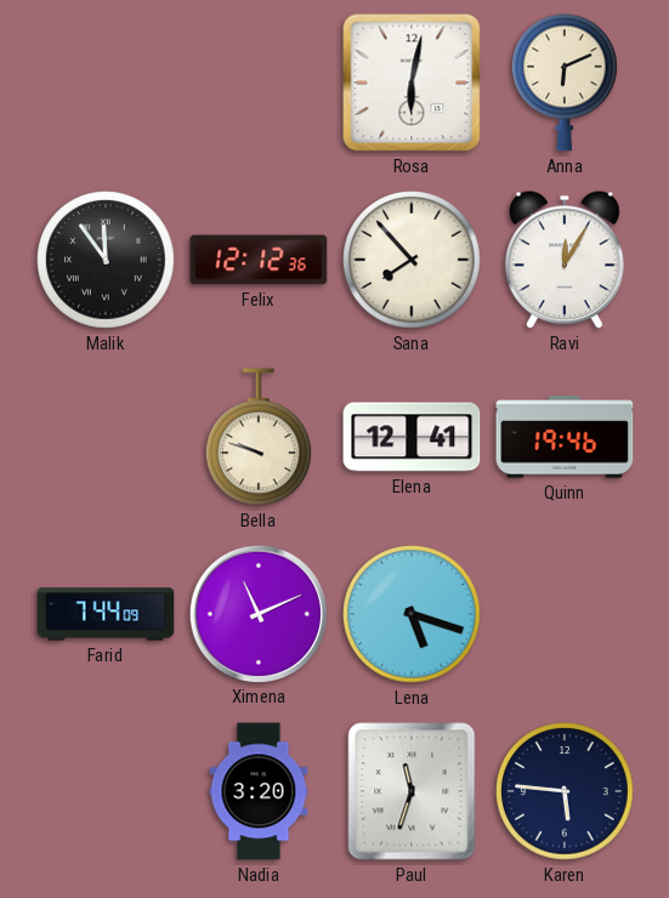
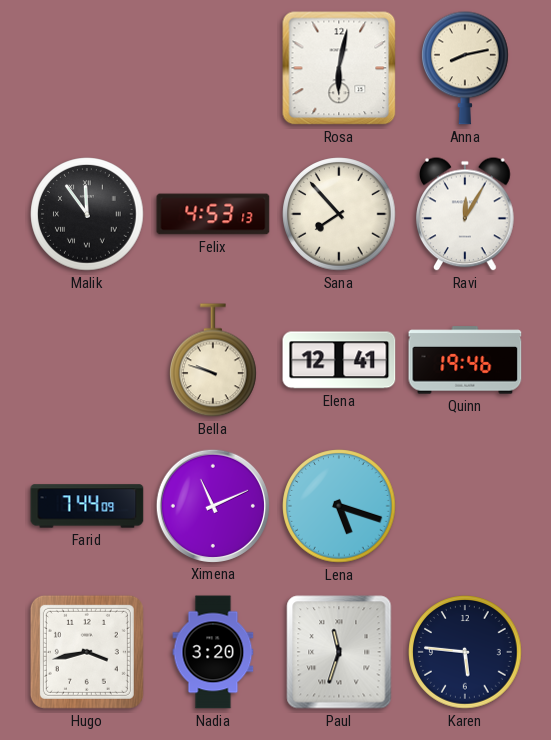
Anna: 6:11 -> 8:13
Felix: 12:12 -> 4:53
Hugo: none -> 3:43
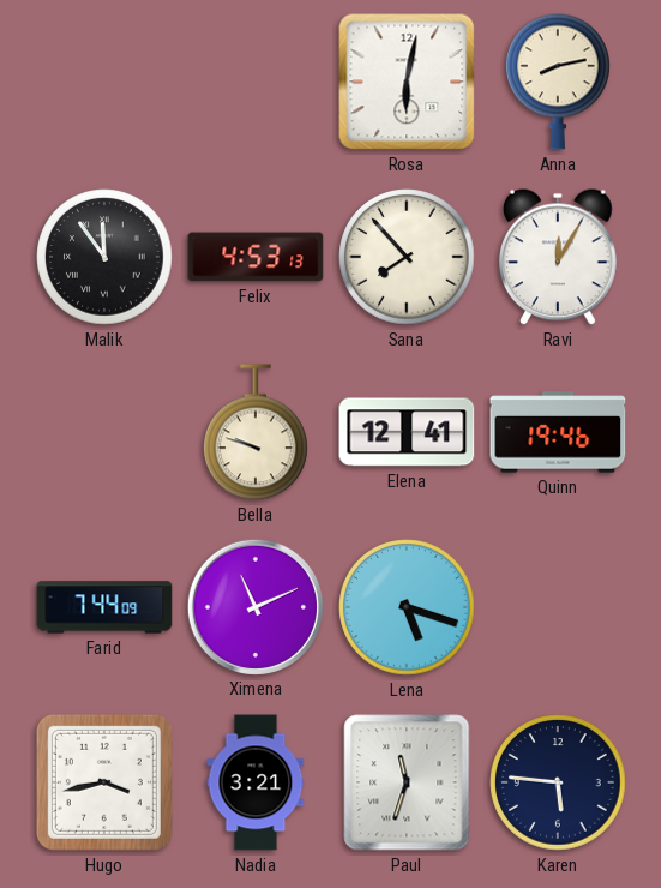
Nadia: 3:20 -> 3:21
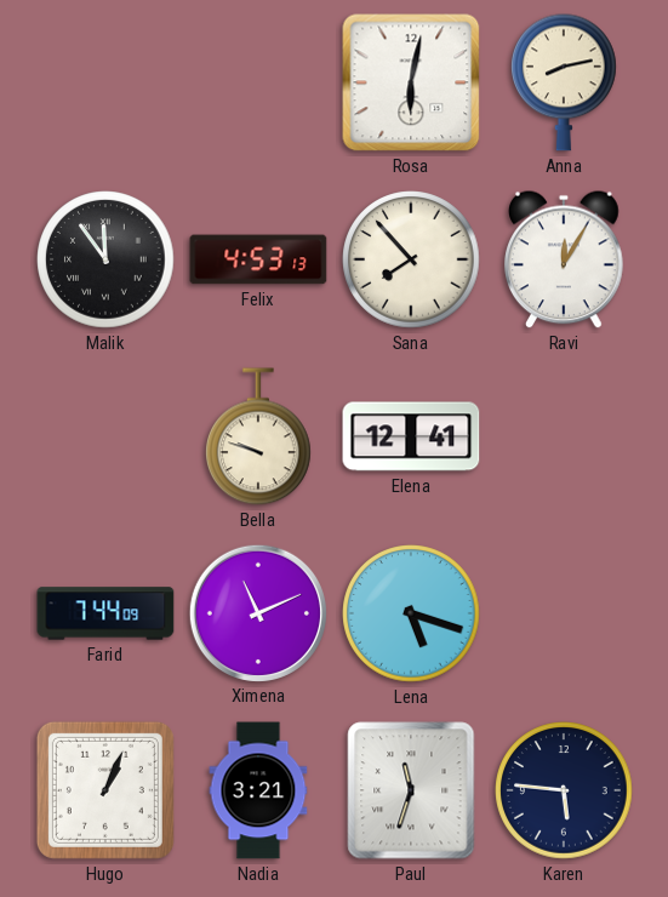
Quinn: 19:46 -> none
Hugo: 3:43 -> 1:04
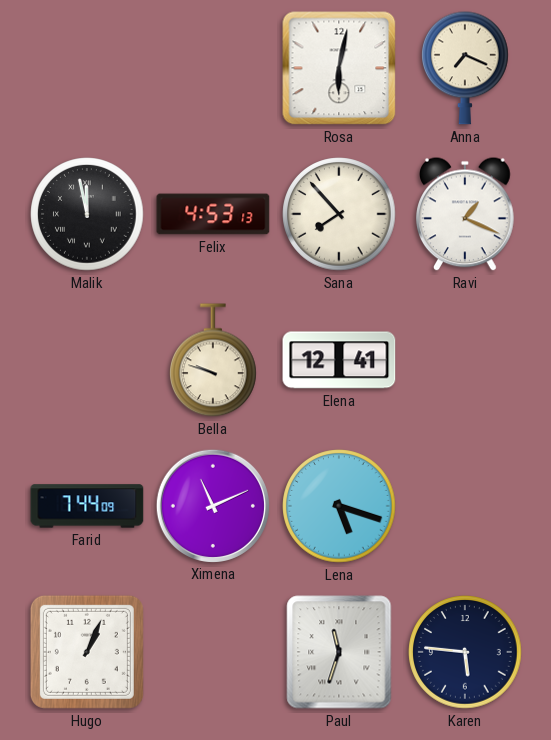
Anna: 8:13 -> 7:19
Malik: 11:54 -> 11:58
Ravi: 12:05 -> 1:19
Nadia: 3:21 -> none
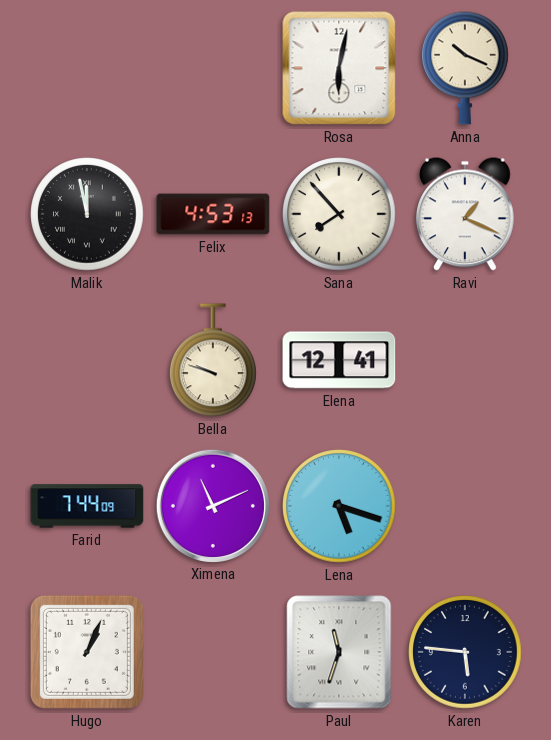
Anna: 7:19 -> 10:19
